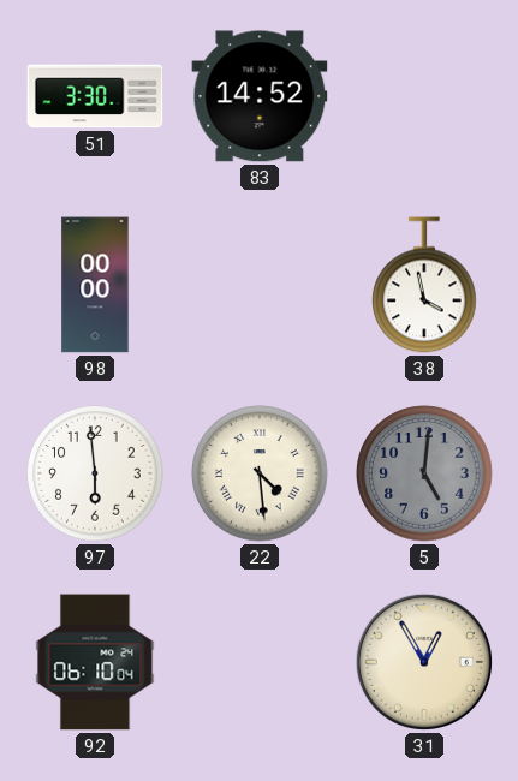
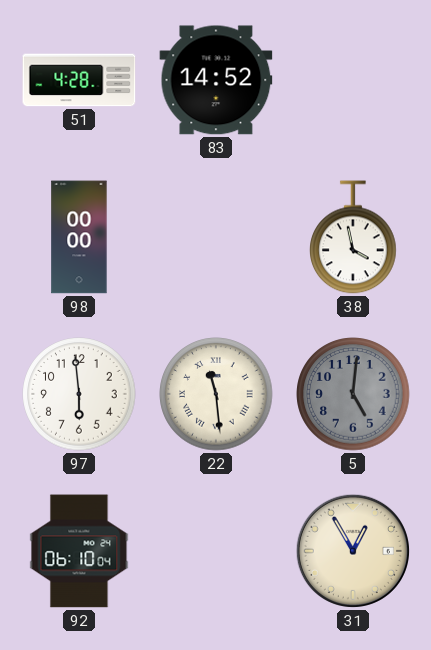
51: 3:30 -> 4:28
22: 4:29 -> 11:29
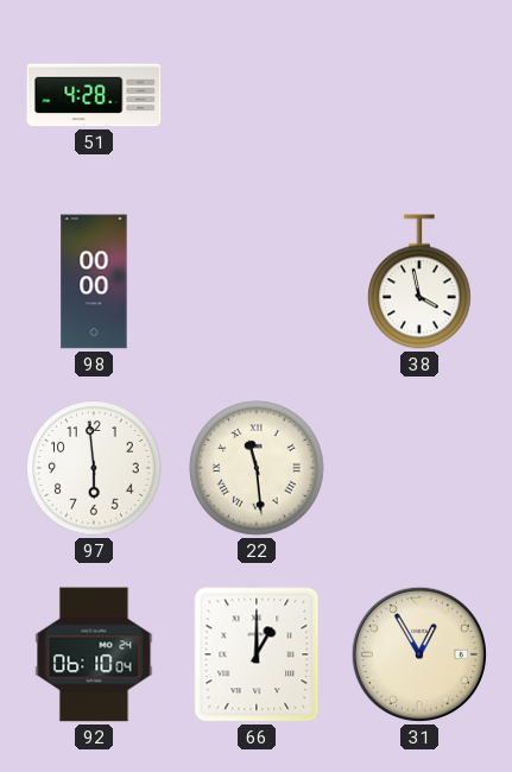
83: 14:52 -> none
5: 5:01 -> none
66: none -> 1:00
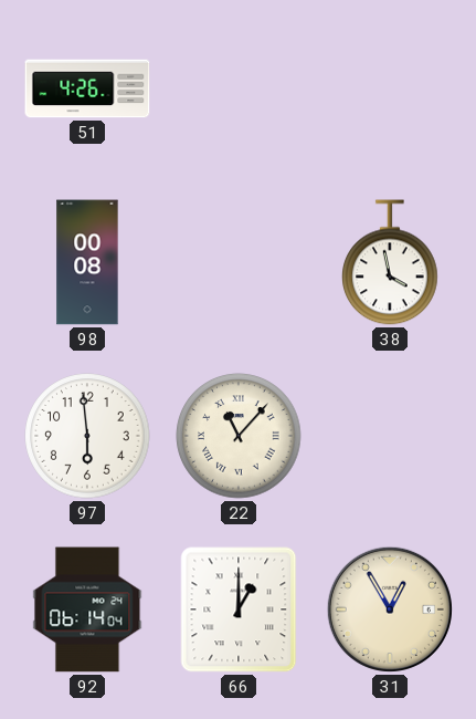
51: 4:28 -> 4:26
98: 00:00 -> 00:08
22: 11:29 -> 11:07
92: 06:10 -> 06:14
